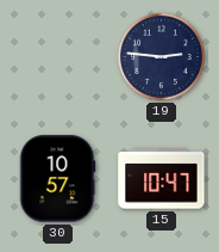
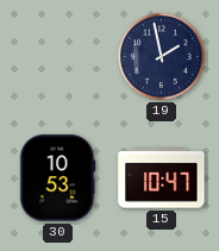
19: 2:46 -> 1:58
30: 10:57 -> 10:53
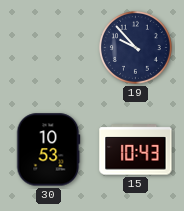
19: 1:58 -> 9:53
15: 10:47 -> 10:43
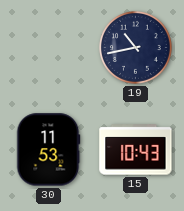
19: 9:53 -> 10:43
30: 10:53 -> 11:53
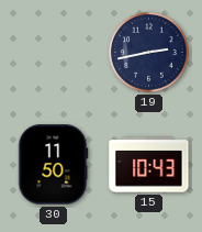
19: 10:43 -> 2:43
30: 11:53 -> 11:50
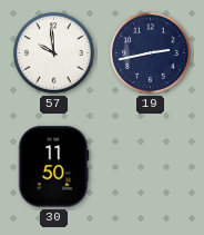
57: none -> 9:59
15: 10:43 -> none
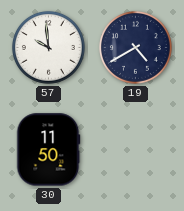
19: 2:43 -> 4:40
